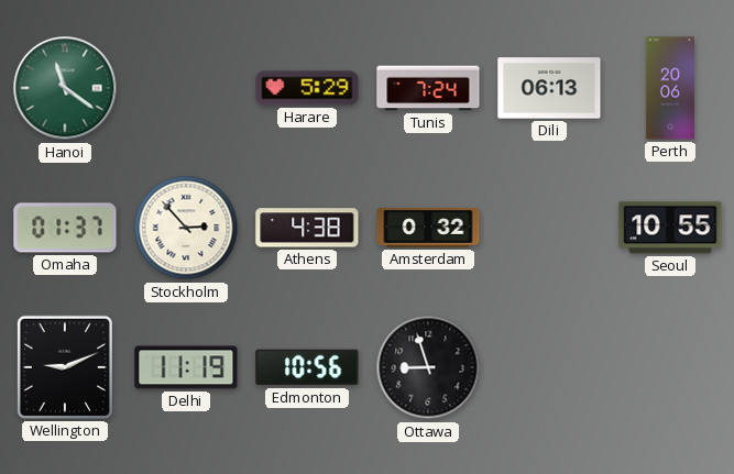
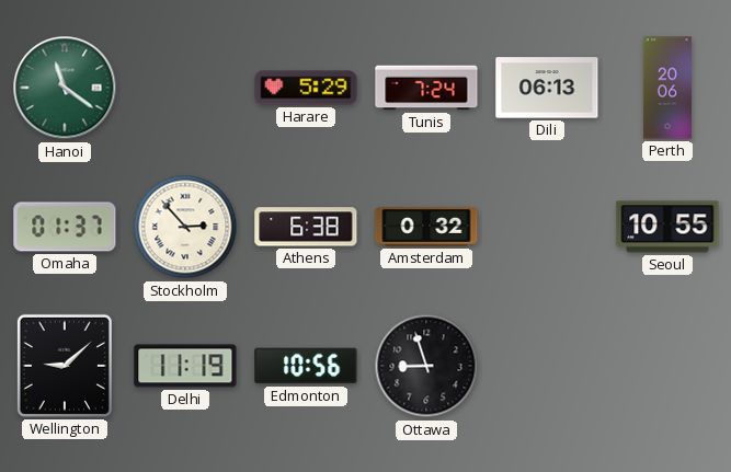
Athens: 4:38 -> 6:38
Wellington: 9:11 -> 9:08
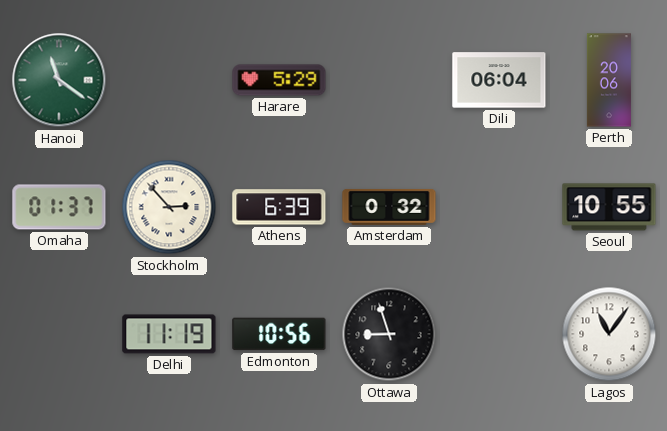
Tunis: 7:24 -> none
Dili: 06:13 -> 06:04
Athens: 6:38 -> 6:39
Wellington: 9:08 -> none
Lagos: none -> 11:06
